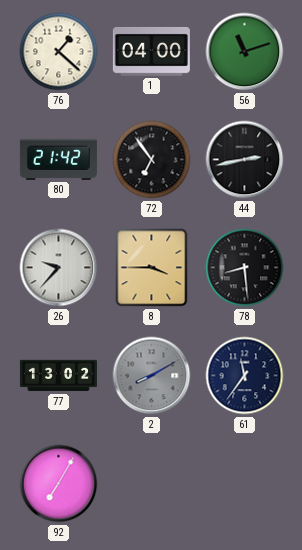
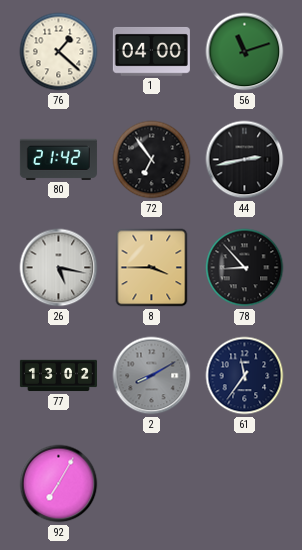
26: 9:37 -> 5:17
78: 8:29 -> 8:53
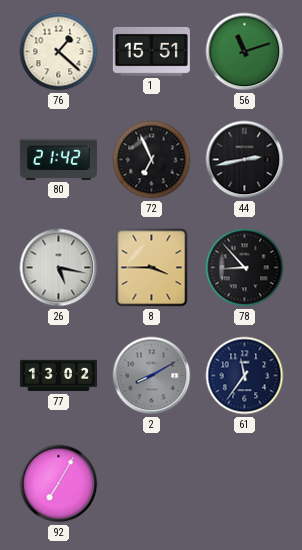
1: 04:00 -> 15:51
72: 6:54 -> 6:56
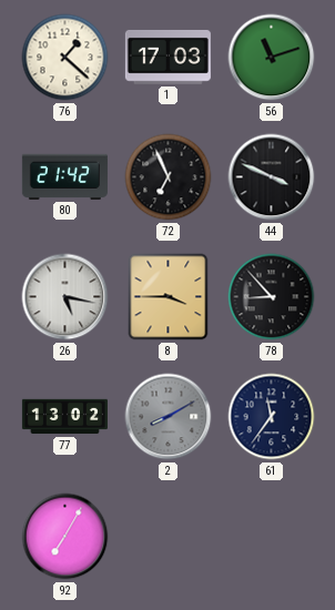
1: 15:51 -> 17:03
44: 2:43 -> 3:49
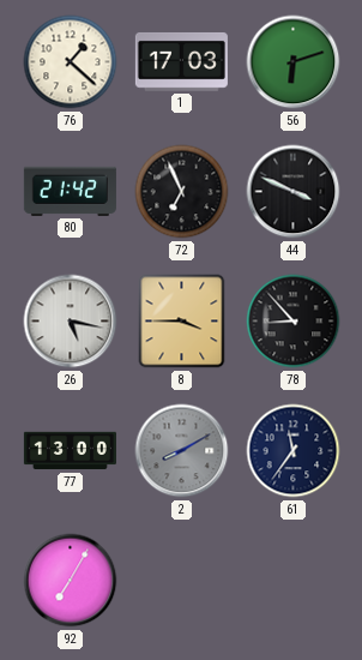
56: 11:12 -> 6:12
77: 13:02 -> 13:00
